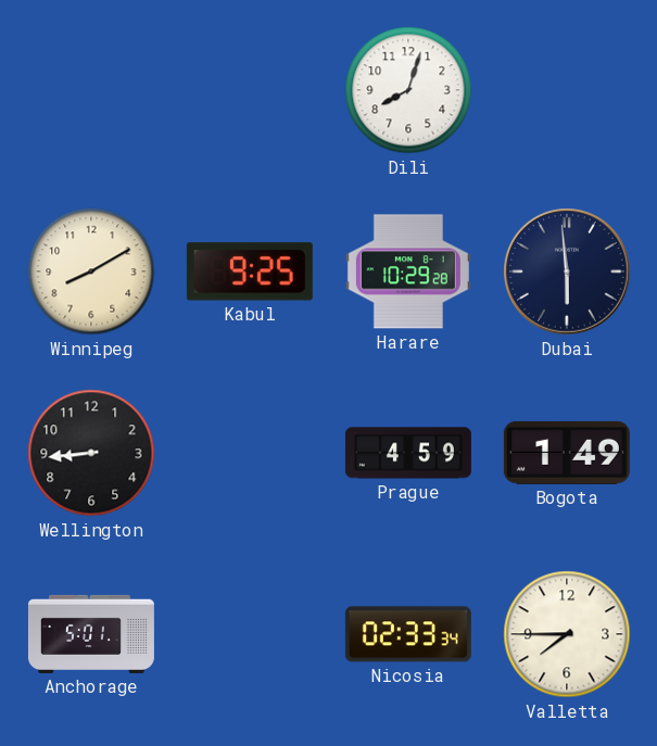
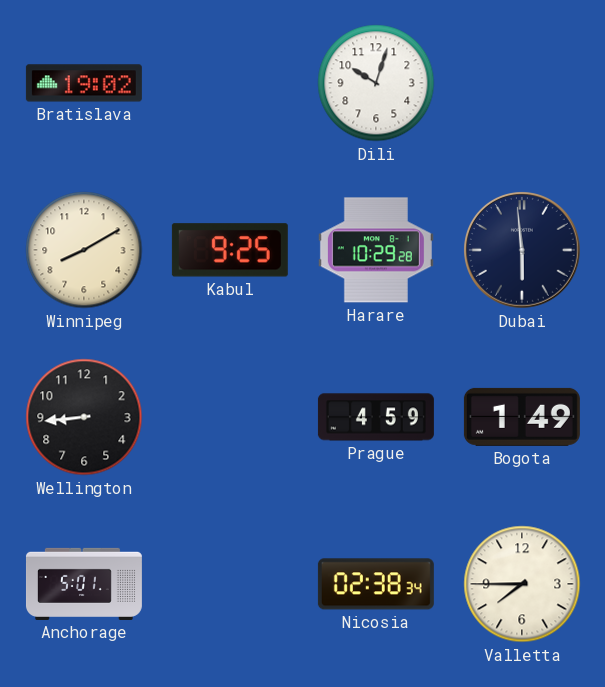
Bratislava: none -> 19:02
Dili: 8:03 -> 10:03
Nicosia: 02:33 -> 02:38
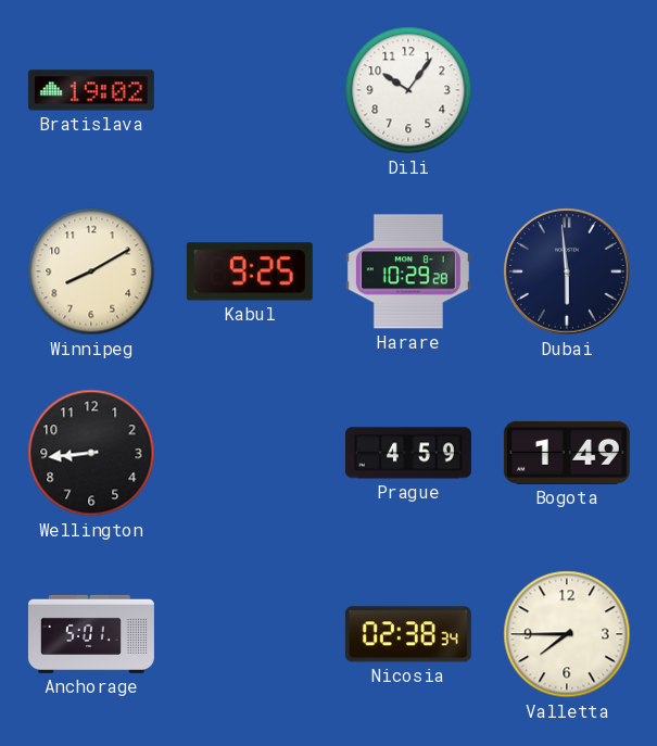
Dili: 10:03 -> 10:06
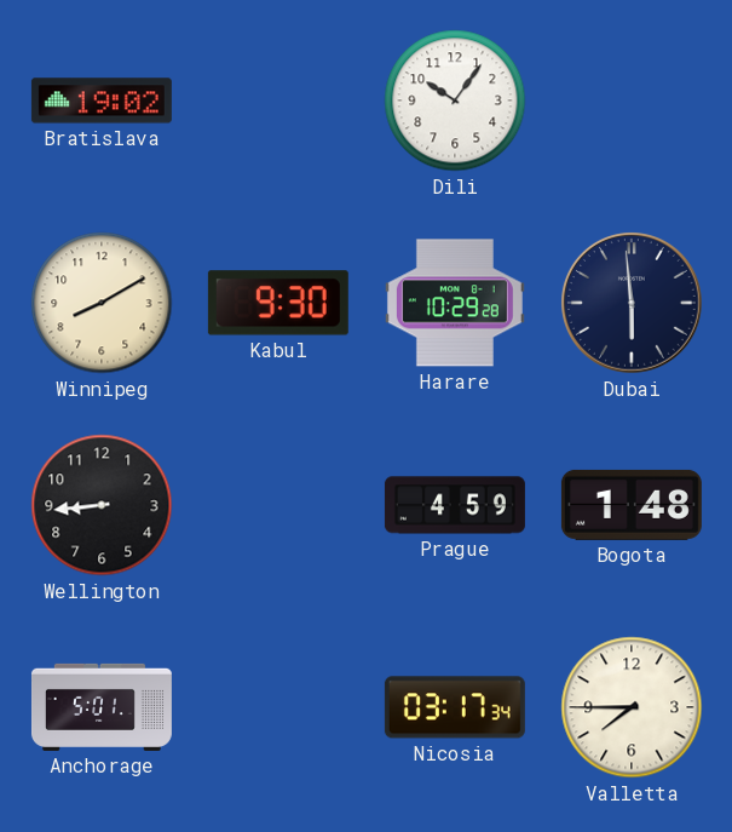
Kabul: 9:25 -> 9:30
Bogota: 1:49 -> 1:48
Nicosia: 02:38 -> 03:17
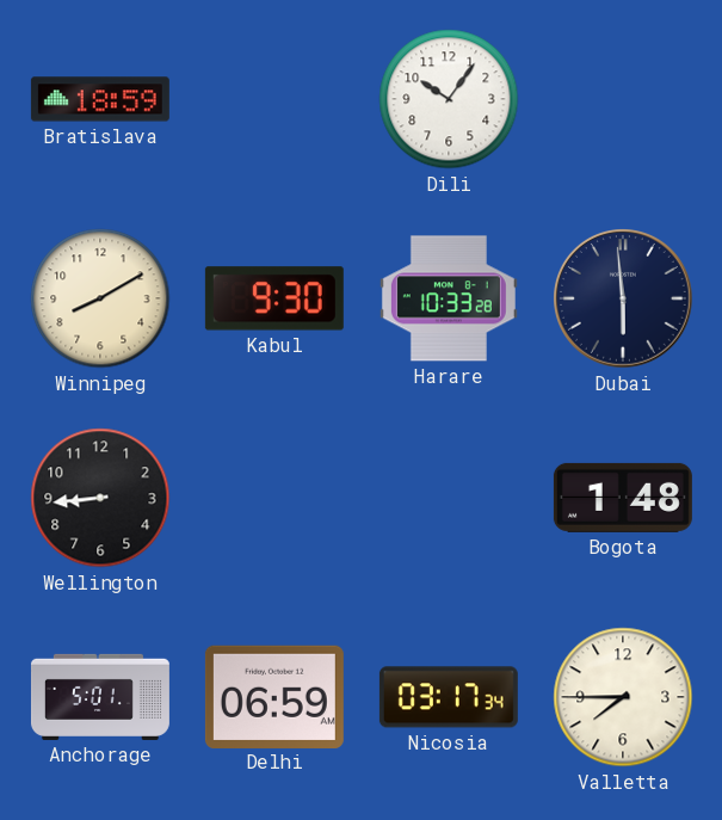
Bratislava: 19:02 -> 18:59
Harare: 10:29 -> 10:33
Prague: 4:59 -> none
Delhi: none -> 06:59
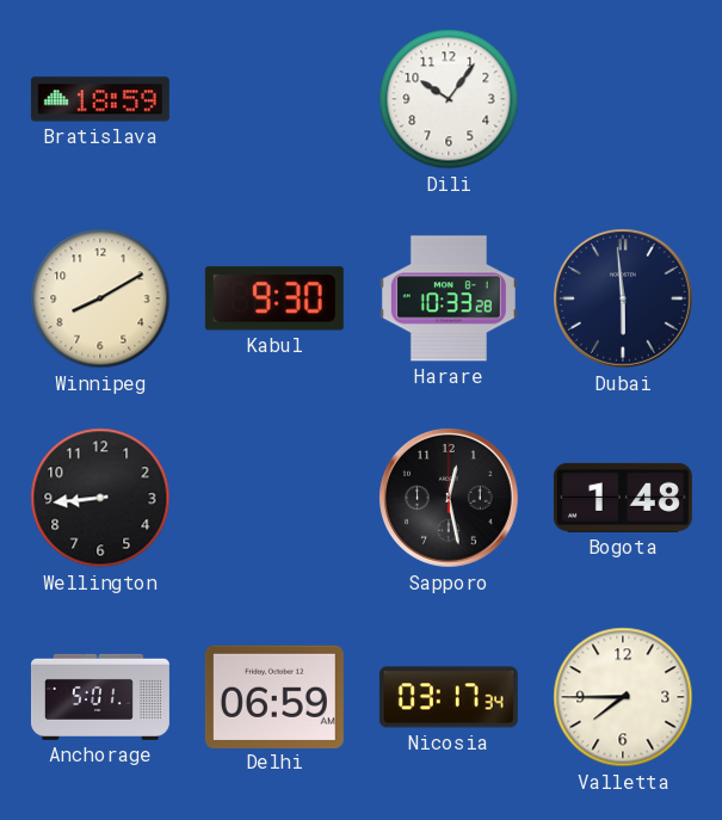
Sapporo: none -> 12:28
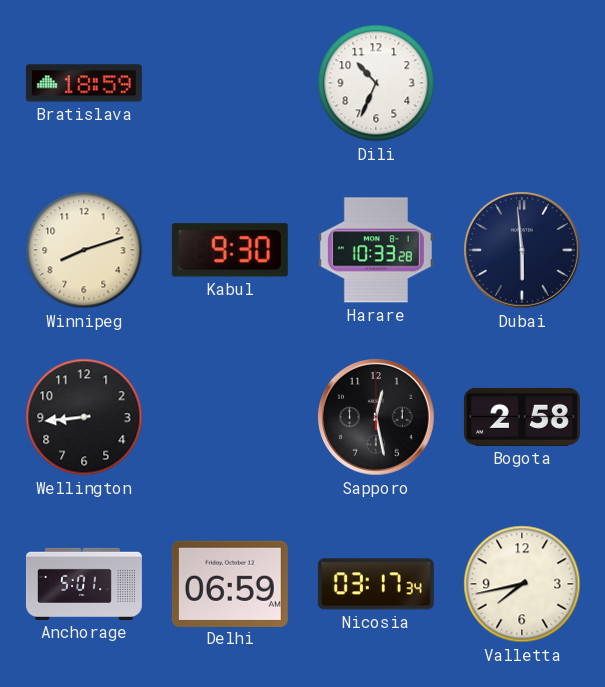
Dili: 10:06 -> 10:34
Winnipeg: 8:10 -> 8:12
Bogota: 1:48 -> 2:58
Valletta: 7:45 -> 7:43
